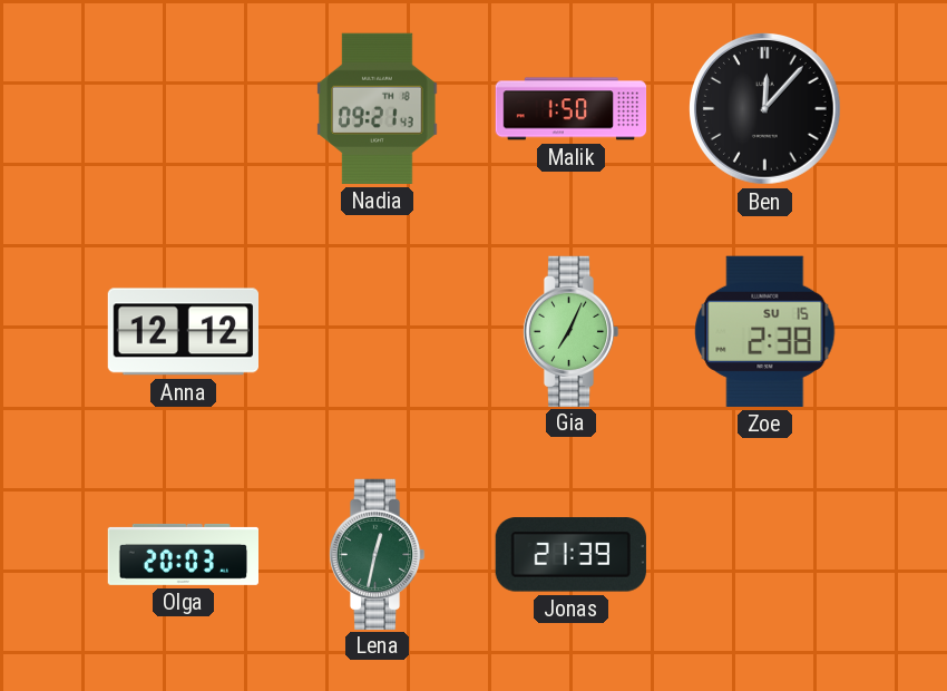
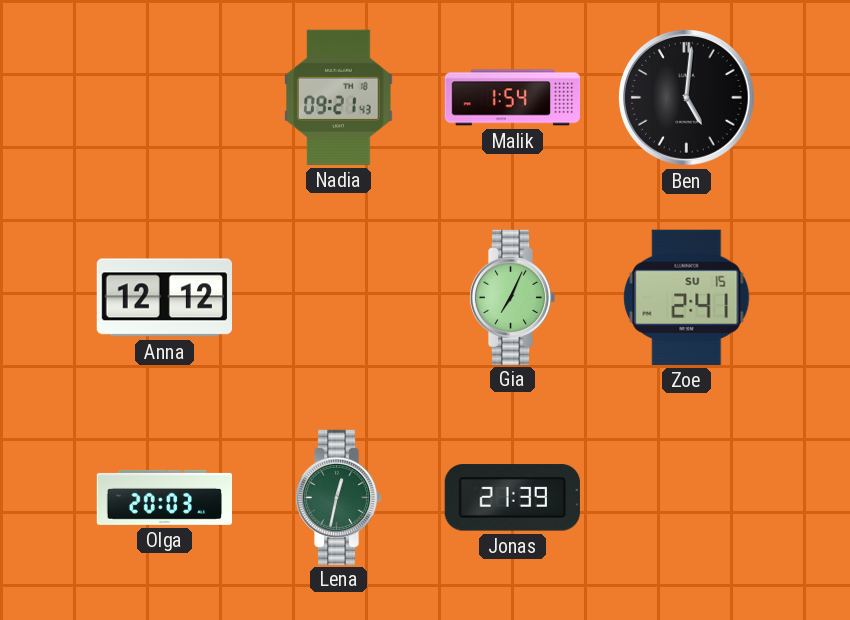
Malik: 1:50 -> 1:54
Ben: 12:07 -> 5:01
Zoe: 2:38 -> 2:41
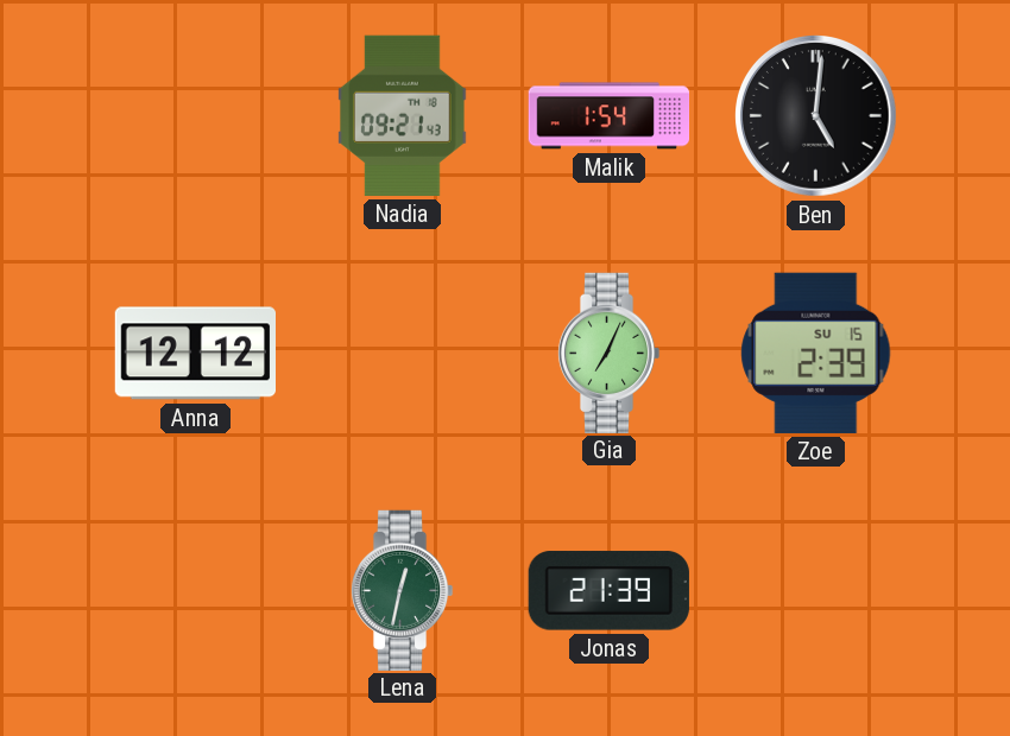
Zoe: 2:41 -> 2:39
Olga: 20:03 -> none
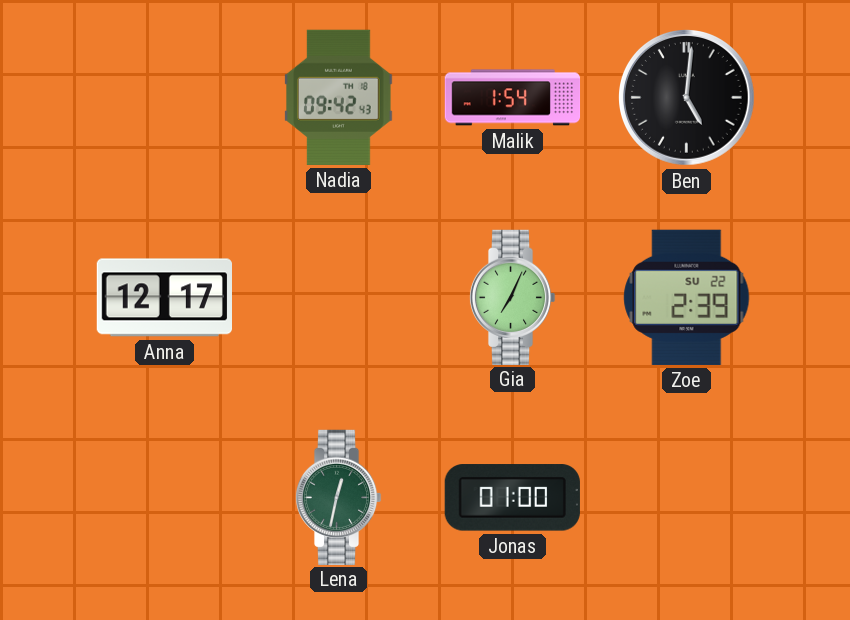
Nadia: 09:21 -> 09:42
Anna: 12:12 -> 12:17
Zoe date: SU 15 -> SU 22
Jonas: 21:39 -> 01:00
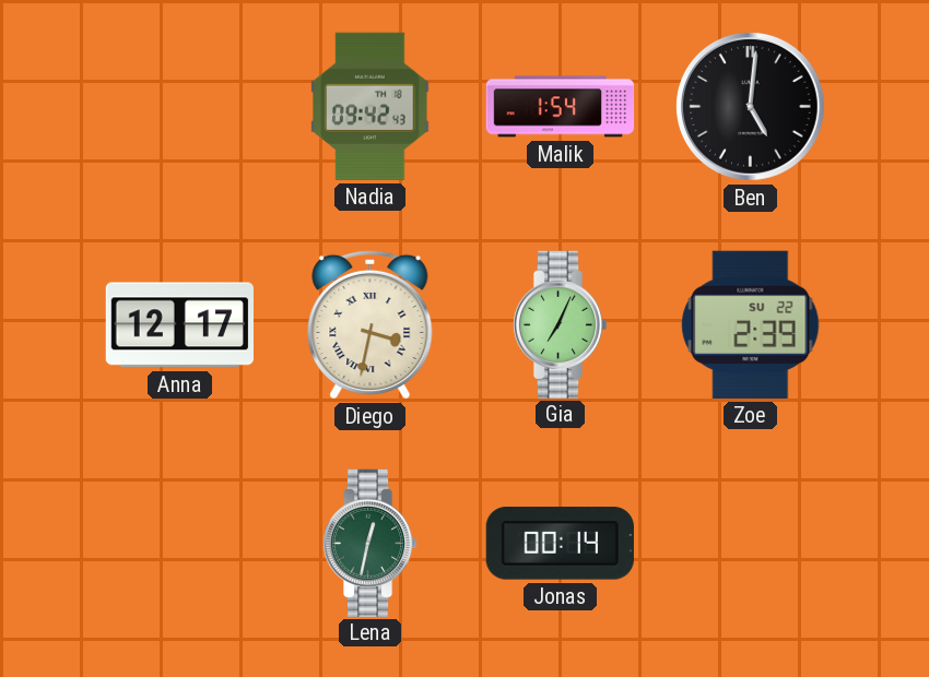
Diego: none -> 3:32
Jonas: 01:00 -> 00:14
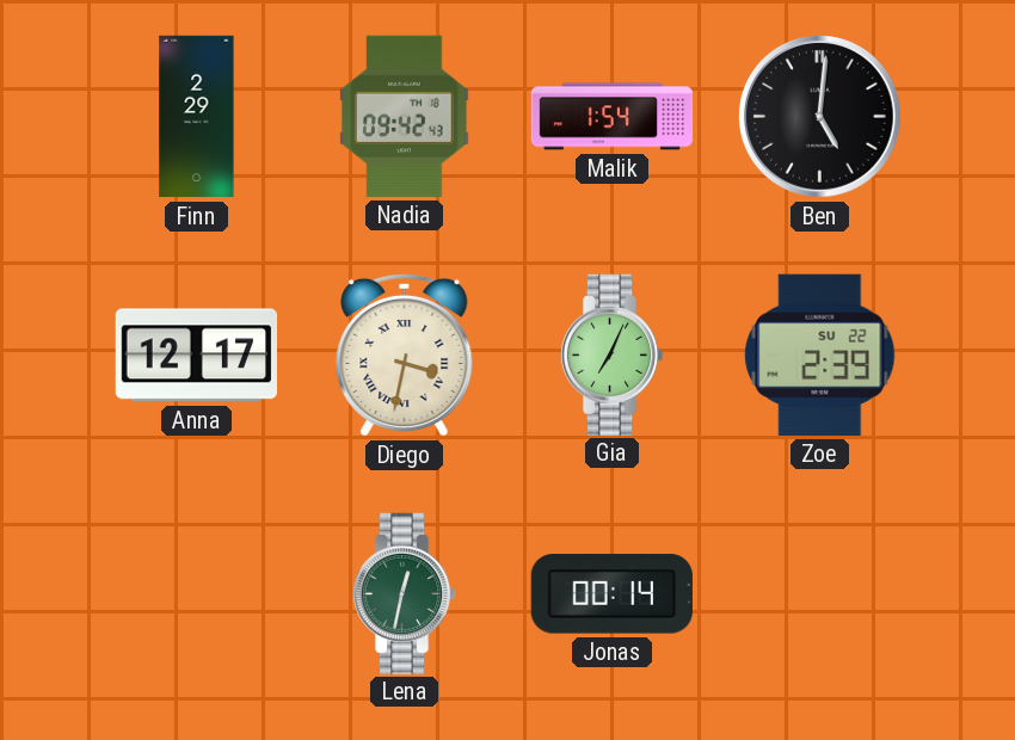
Finn: none -> 2:29
